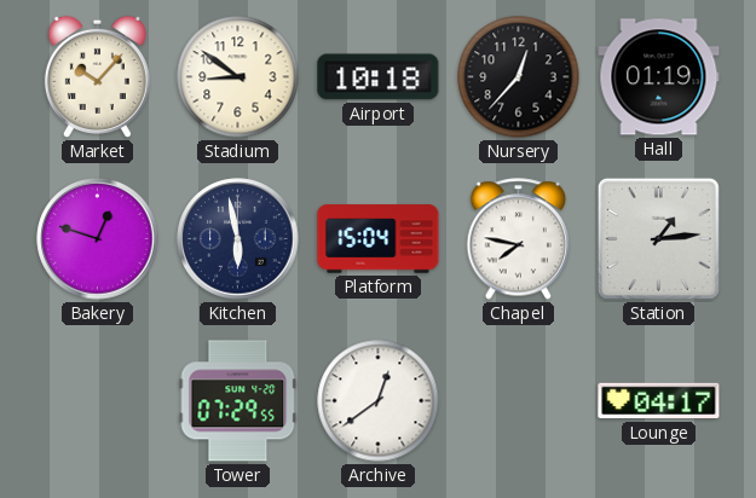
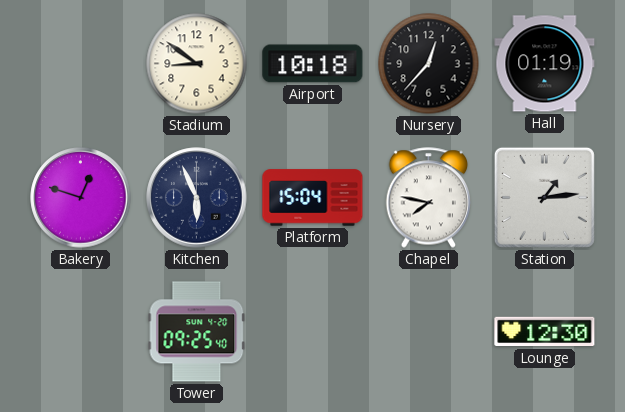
Market: 10:07 -> none
Kitchen: 5:58 -> 5:56
Tower: 07:29 -> 09:25
Archive: 12:39 -> none
Lounge: 04:17 -> 12:30
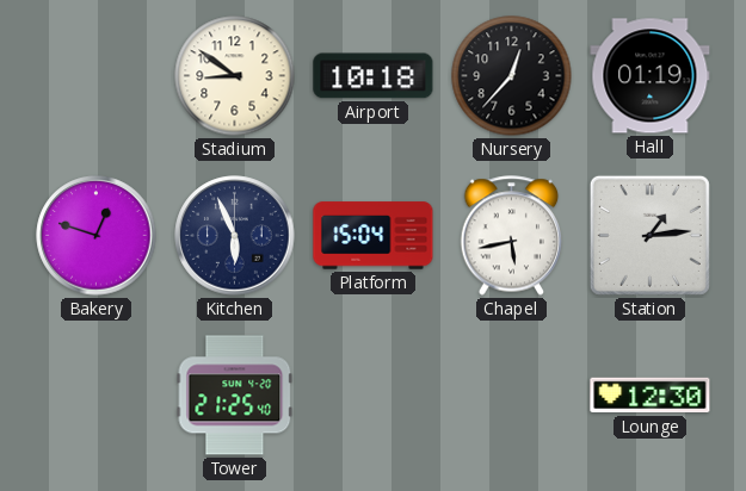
Chapel: 7:47 -> 5:43
Tower: 09:25 -> 21:25
